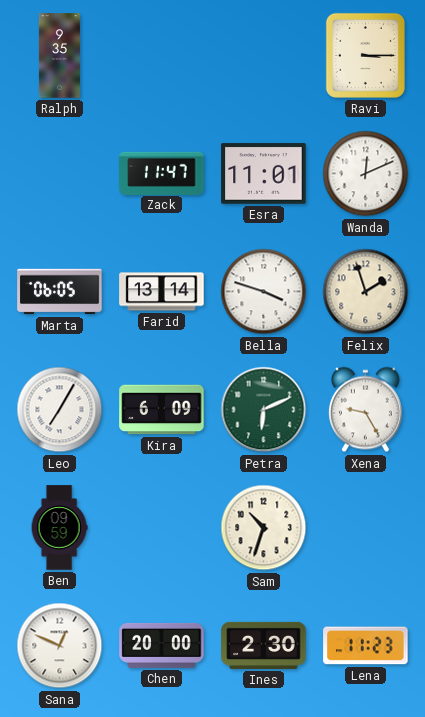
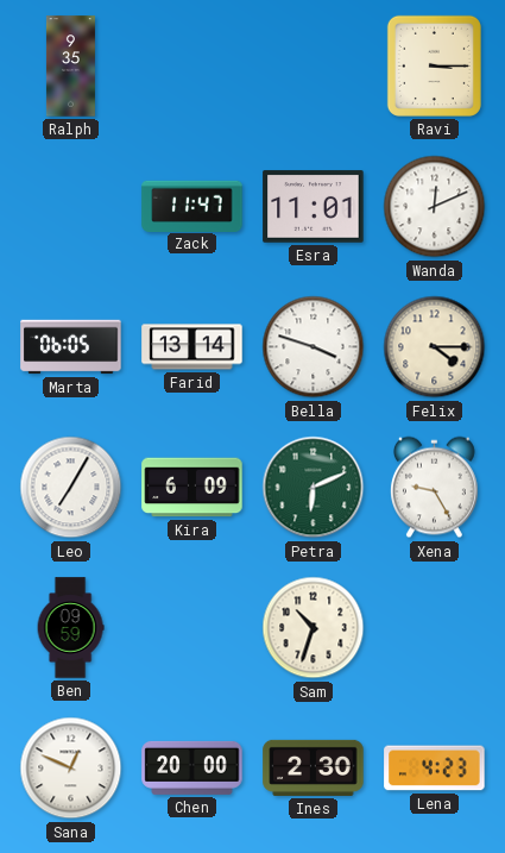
Felix: 1:57 -> 4:15
Lena: 11:23 -> 4:23
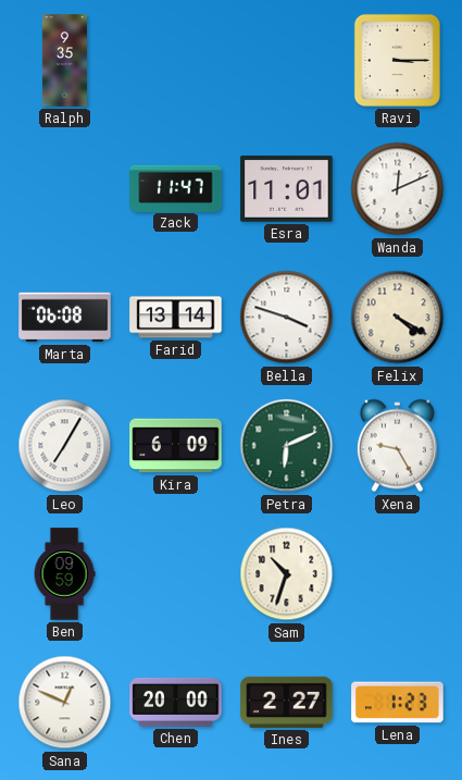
Marta: 06:05 -> 06:08
Felix: 4:15 -> 4:20
Ines: 2:30 -> 2:27
Lena: 4:23 -> 1:23
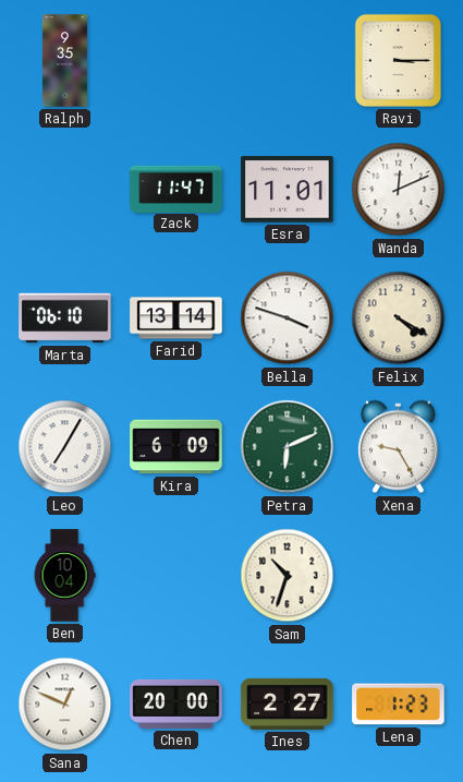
Marta: 06:08 -> 06:10
Ben: 09:59 -> 10:04
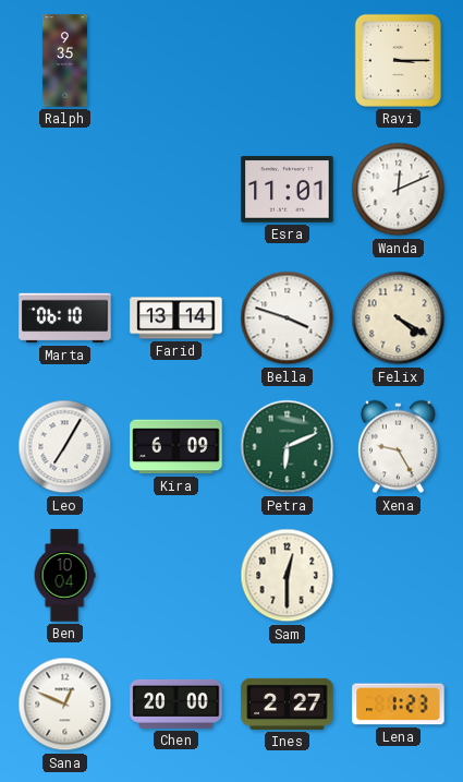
Zack: 11:47 -> none
Sam: 10:33 -> 12:30
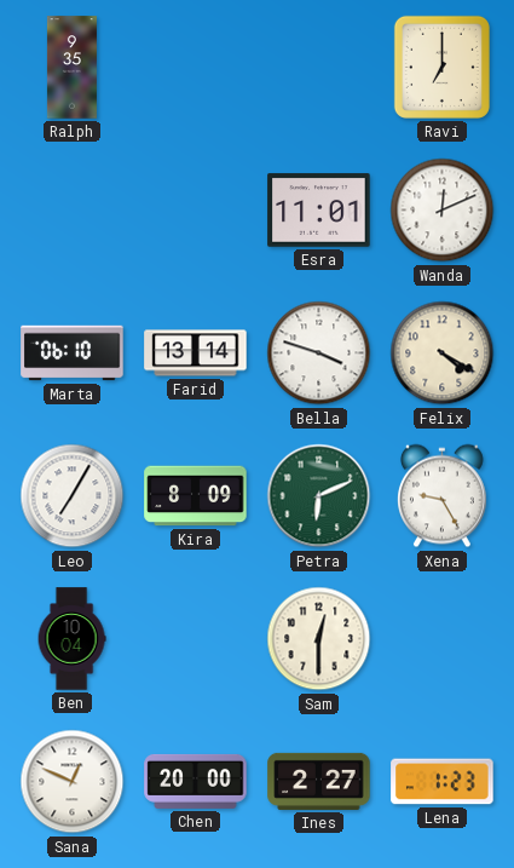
Ravi: 3:15 -> 7:00
Kira: 6:09 -> 8:09
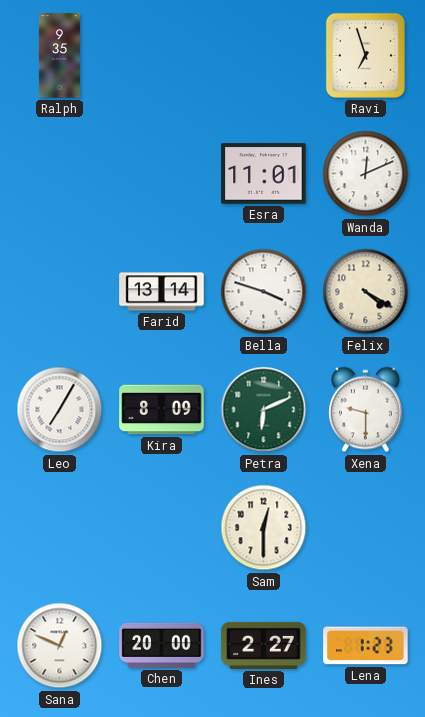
Ravi: 7:00 -> 6:57
Marta: 06:10 -> none
Xena: 9:25 -> 9:30
Ben: 10:04 -> none
